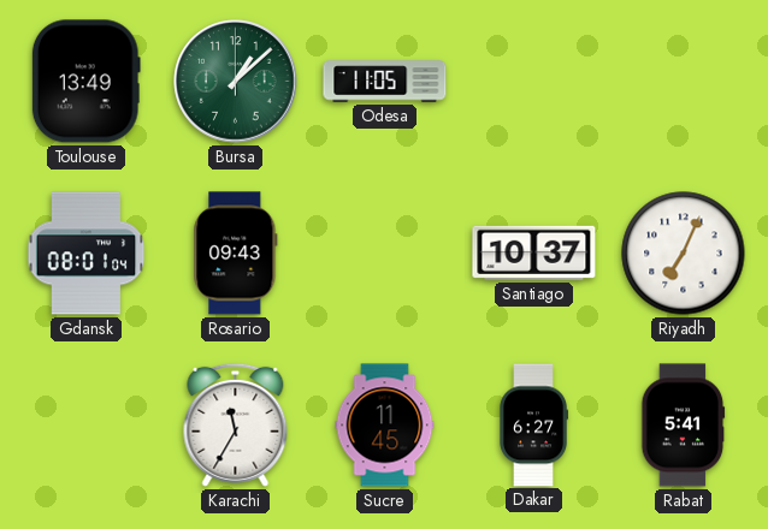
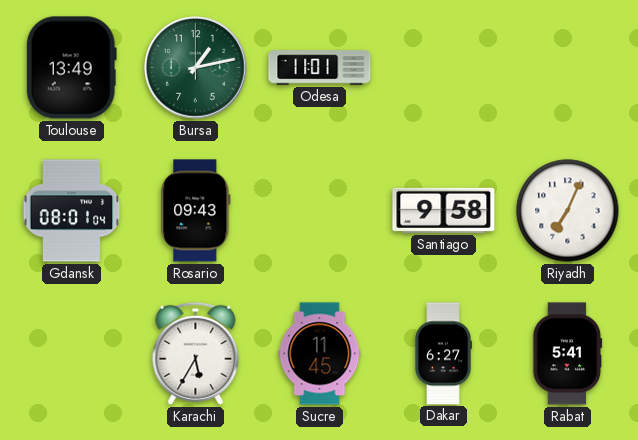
Bursa: 1:08 -> 1:13
Odesa: 11:05 -> 11:01
Santiago: 10:37 -> 9:58
Karachi: 11:35 -> 5:35
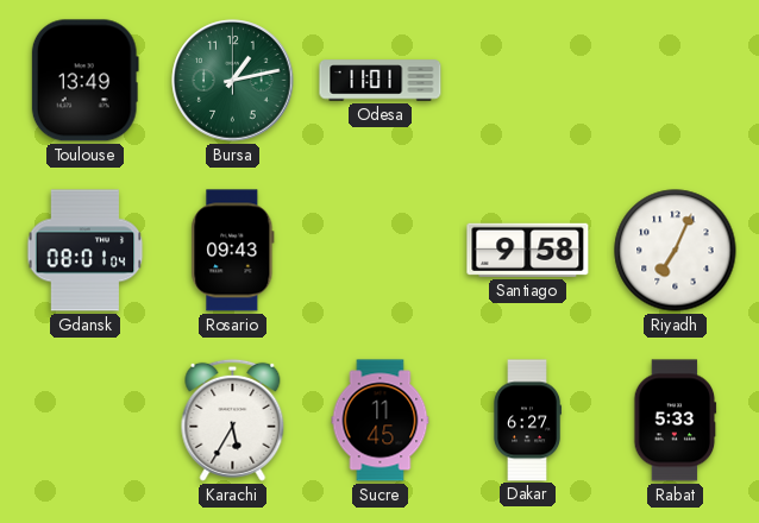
Rabat: 5:41 -> 5:33
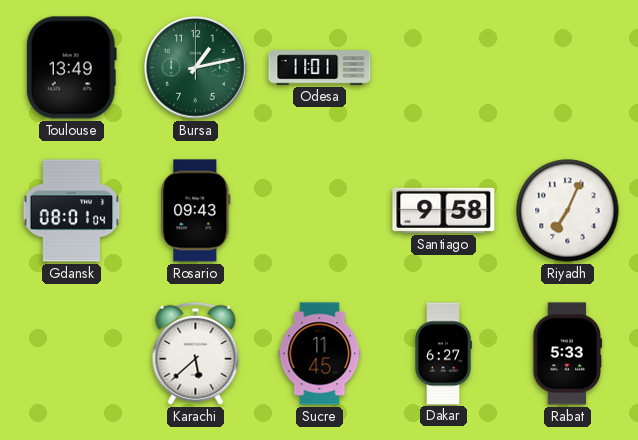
Karachi: 5:35 -> 5:38
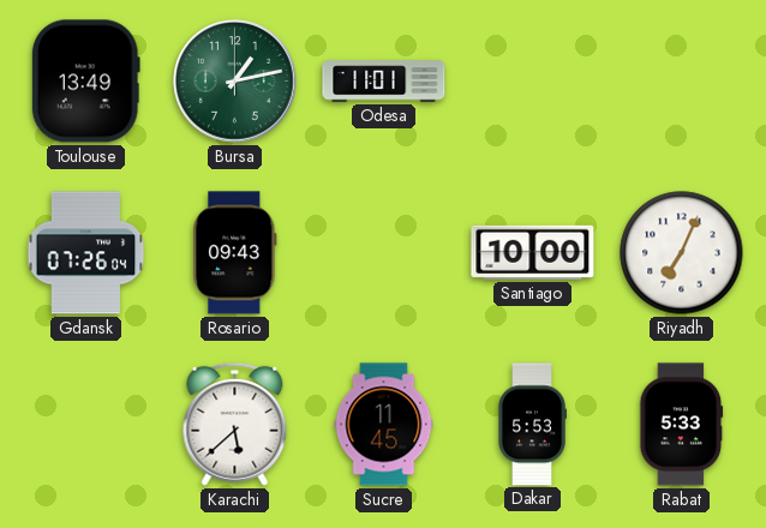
Gdansk: 08:01 -> 07:26
Santiago: 9:58 -> 10:00
Dakar: 6:27 -> 5:53
